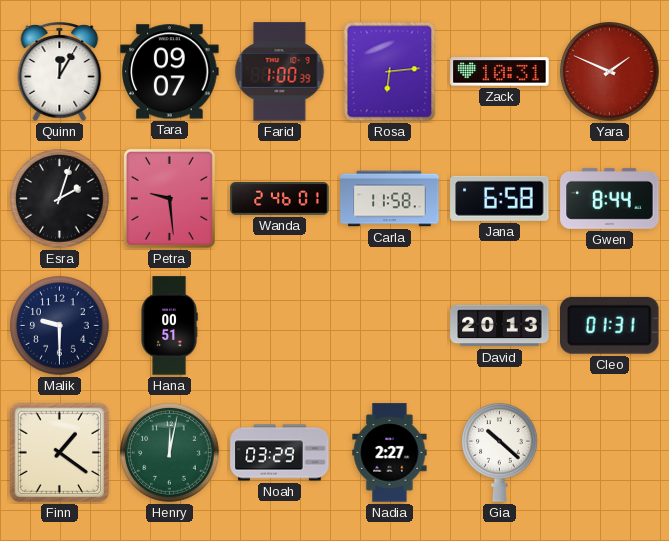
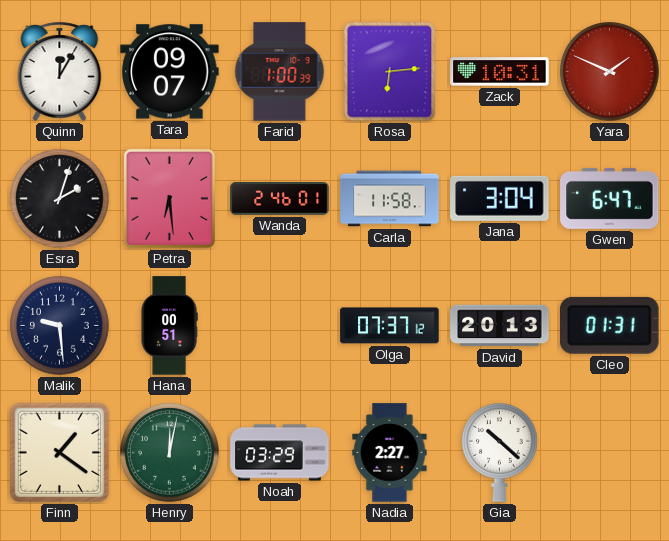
Petra: 9:29 -> 6:29
Jana: 6:58 -> 3:04
Gwen: 8:44 -> 6:47
Malik: 9:30 -> 9:29
Olga: none -> 07:37
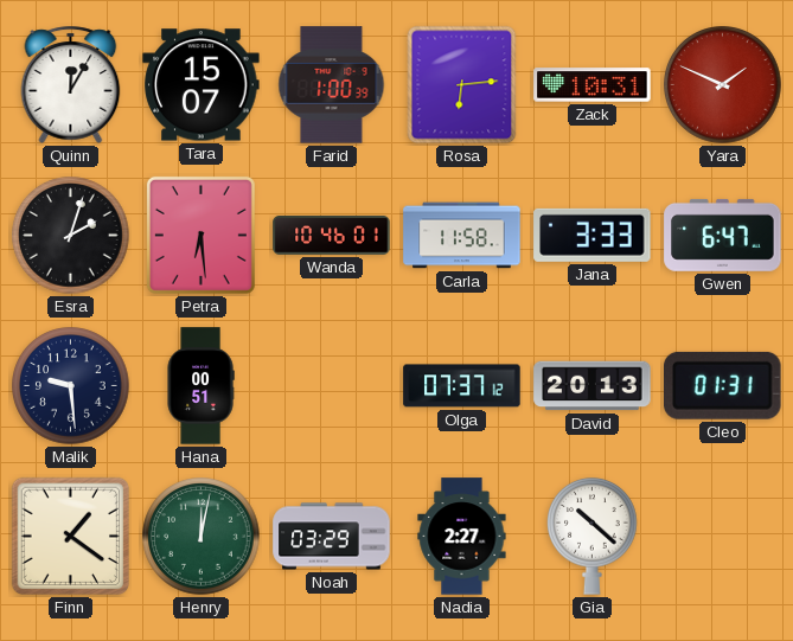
Tara: 09:07 -> 15:07
Wanda: 2:46 -> 10:46
Jana: 3:04 -> 3:33
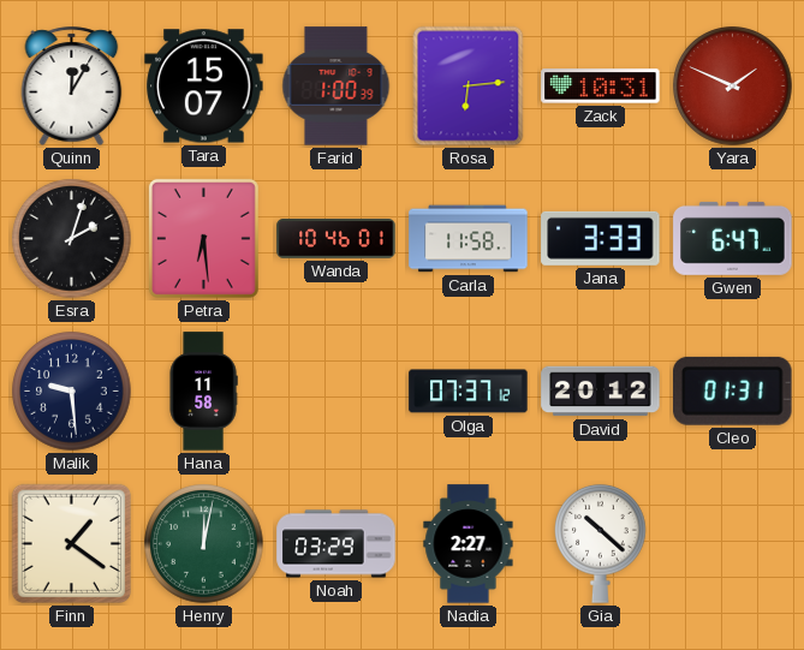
Hana: 00:51 -> 11:58
David: 20:13 -> 20:12
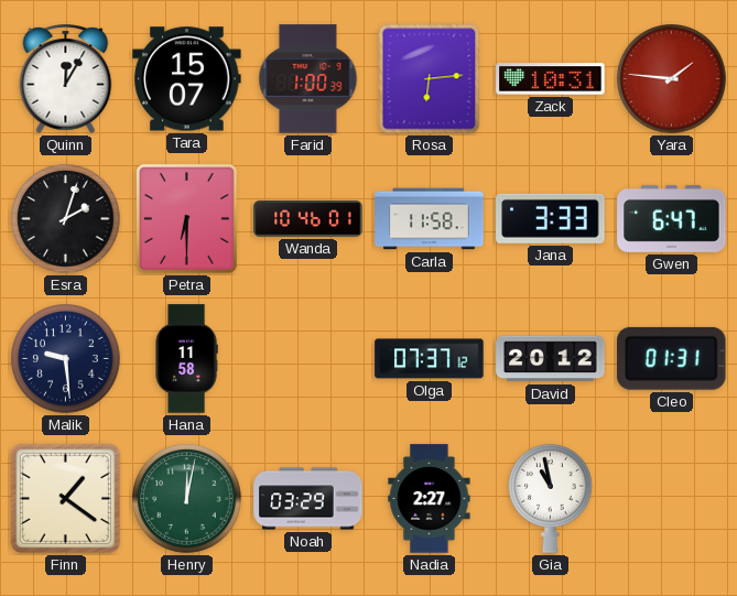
Yara: 1:49 -> 1:46
Petra: 6:29 -> 6:30
Gia: 10:22 -> 10:58
